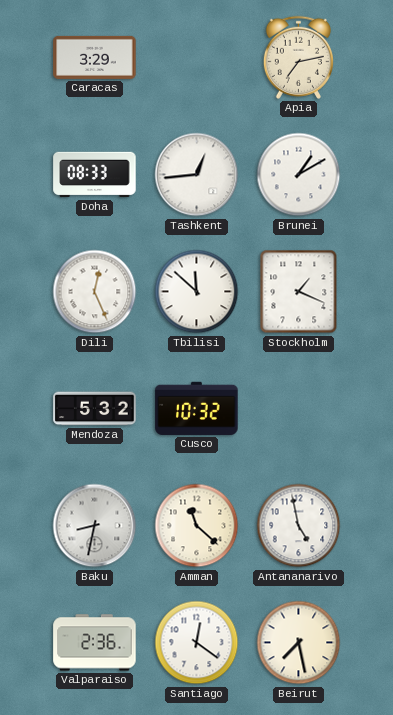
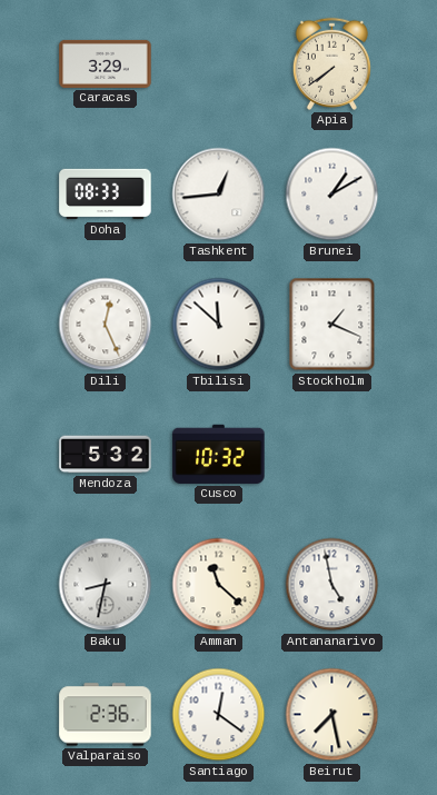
Apia: 7:13 -> 7:39
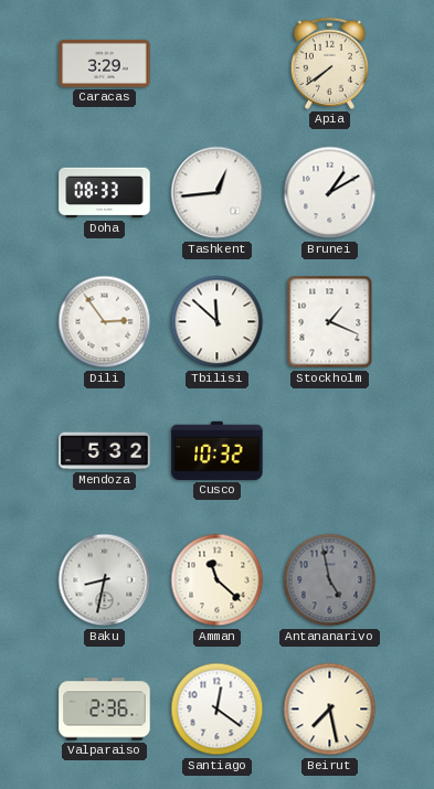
Dili: 12:26 -> 2:54
Antananarivo dial: white -> grey
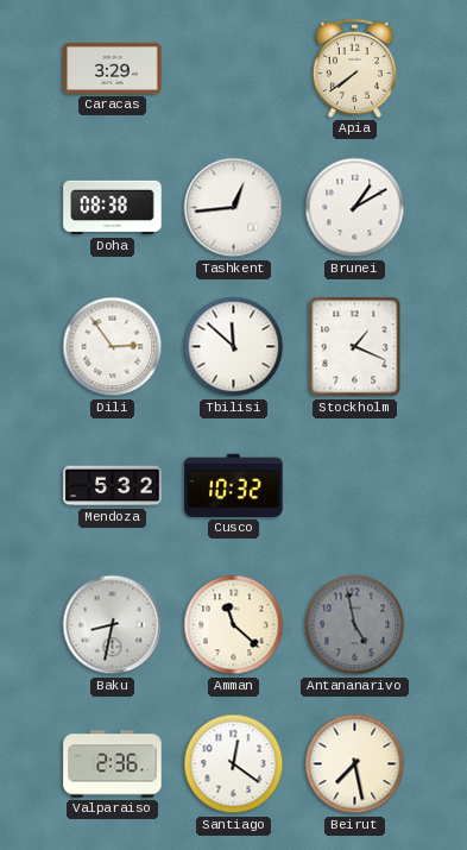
Doha: 08:33 -> 08:38
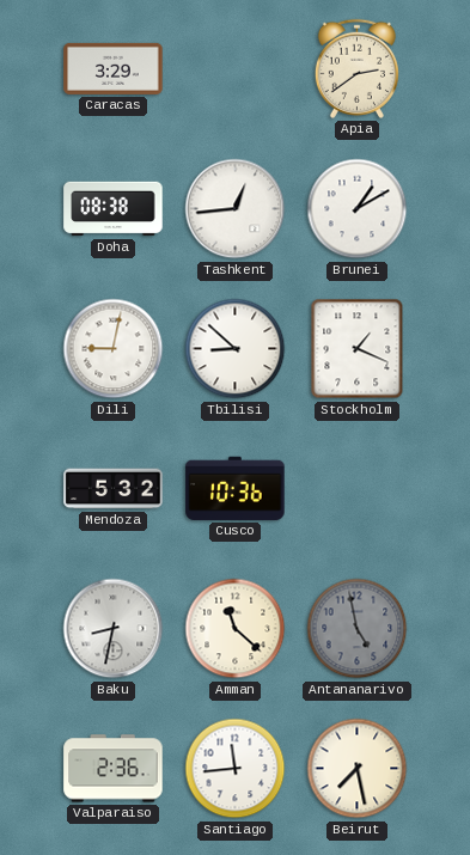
Apia: 7:39 -> 2:39
Dili: 2:54 -> 9:02
Tbilisi: 11:52 -> 8:52
Cusco: 10:32 -> 10:36
Santiago: 12:21 -> 11:44
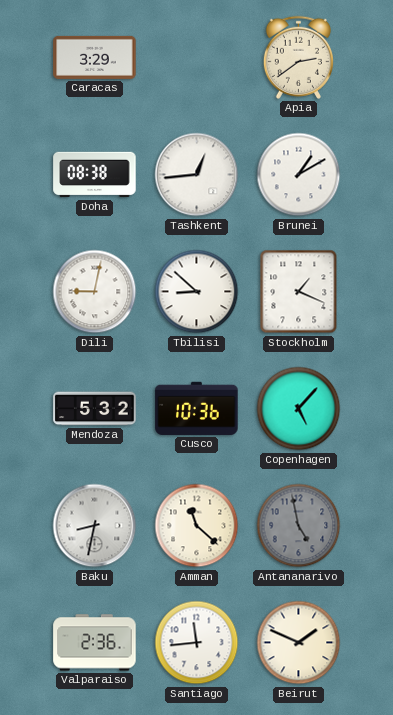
Copenhagen: none -> 5:07
Beirut: 7:28 -> 1:49
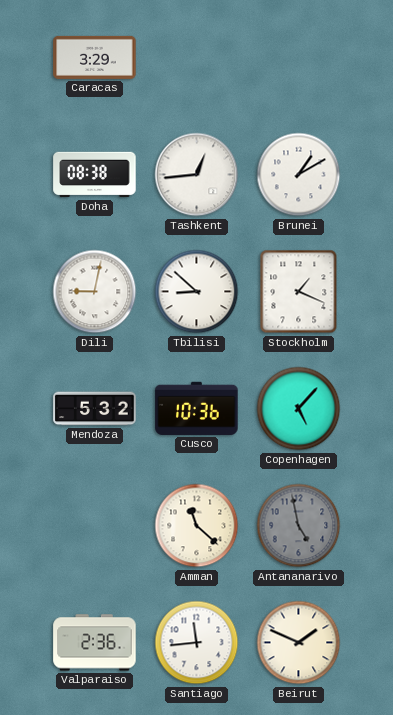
Apia: 2:39 -> none
Baku: 8:32 -> none
